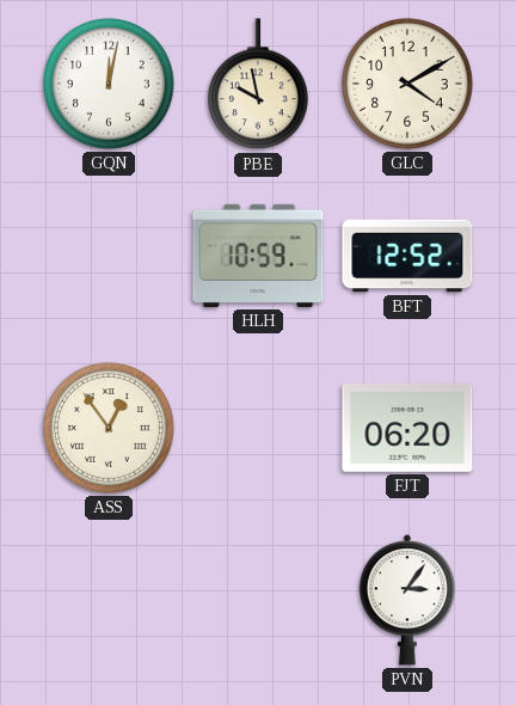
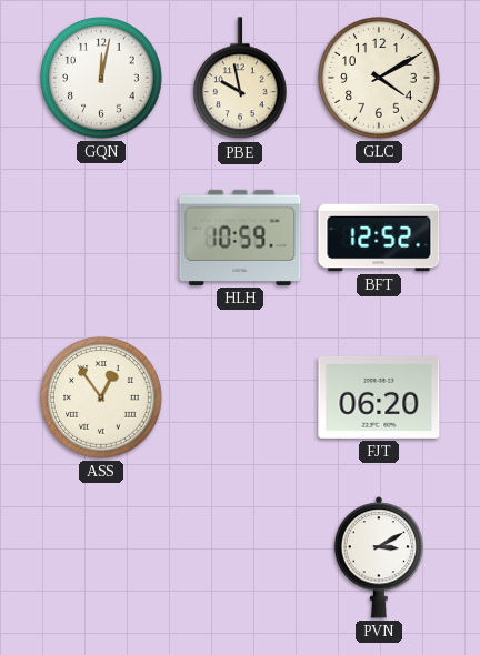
PVN: 3:06 -> 3:10
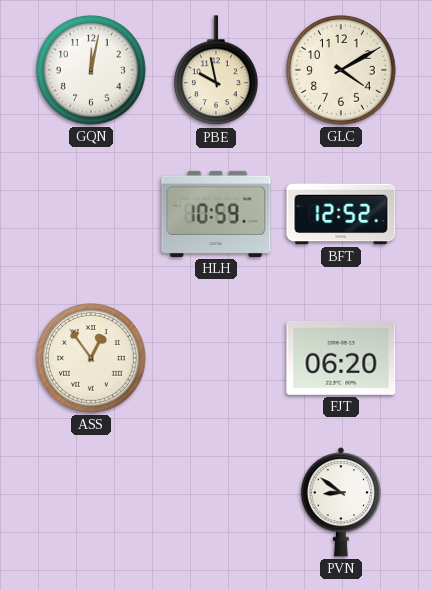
PVN: 3:10 -> 8:51
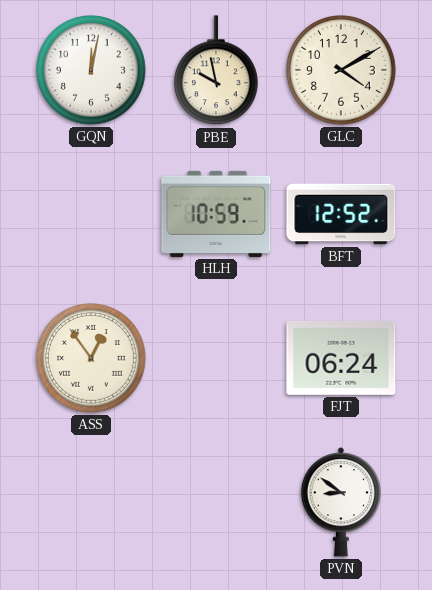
FJT: 06:20 -> 06:24
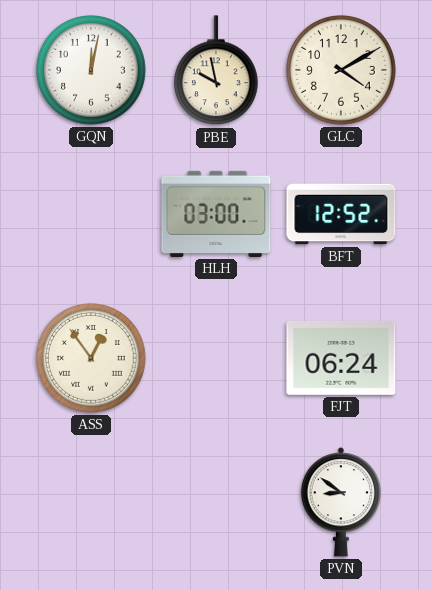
HLH: 10:59 -> 03:00
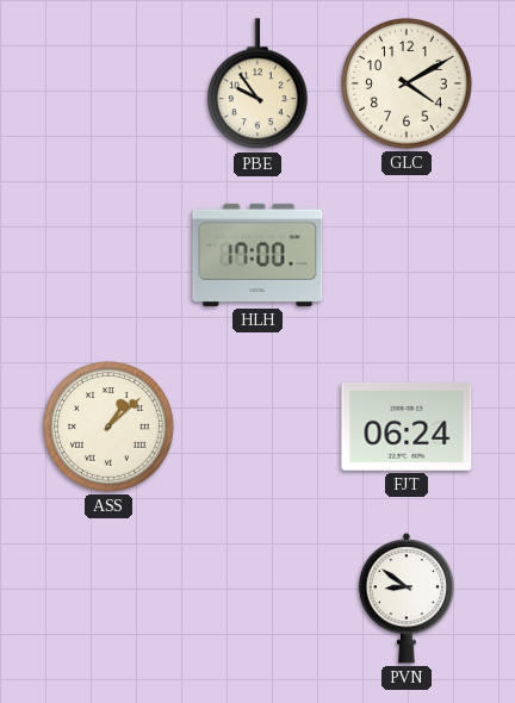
GQN: 12:02 -> none
PBE: 9:58 -> 9:54
HLH: 03:00 -> 17:00
BFT: 12:52 -> none
ASS: 12:54 -> 1:08
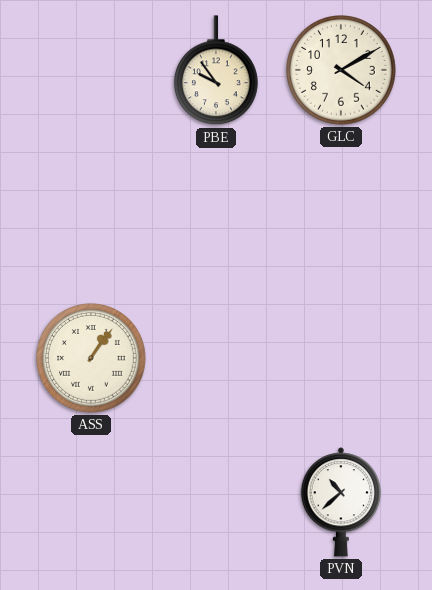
HLH: 17:00 -> none
ASS: 1:08 -> 1:06
FJT: 06:24 -> none
PVN: 8:51 -> 10:38
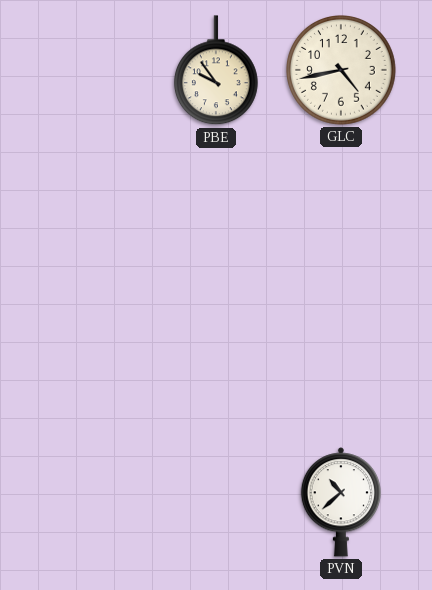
GLC: 4:10 -> 4:43
ASS: 1:06 -> none
